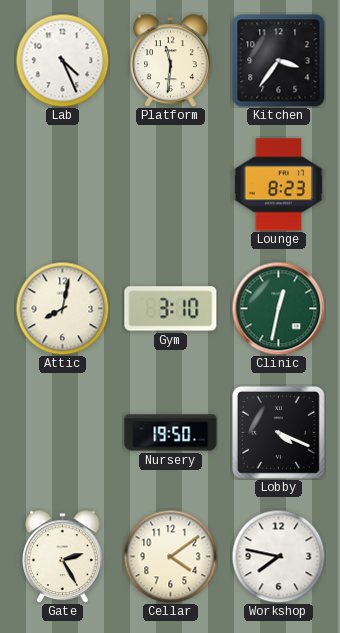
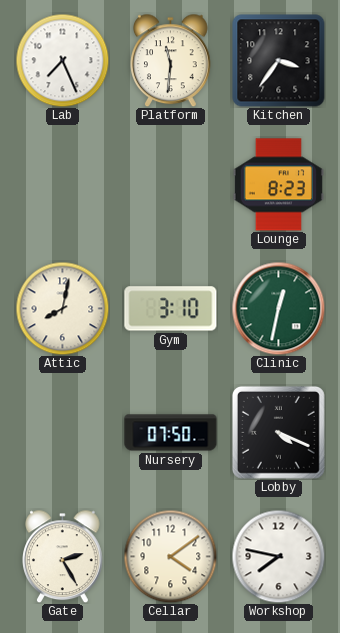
Lab: 4:26 -> 7:26
Nursery: 19:50 -> 07:50
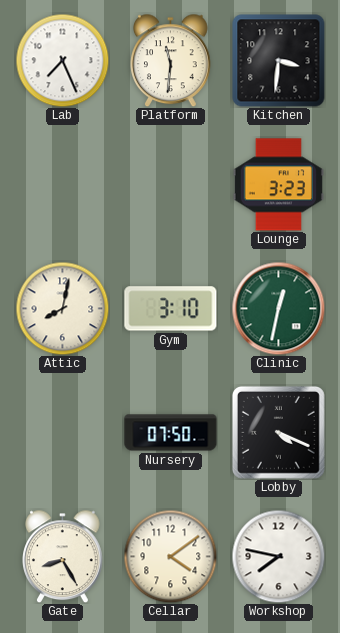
Kitchen: 3:36 -> 3:31
Lounge: 8:23 -> 3:23
Gate: 2:25 -> 8:25
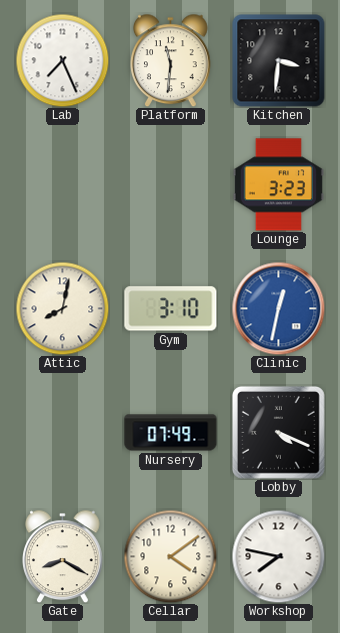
Clinic dial: green -> blue
Nursery: 07:50 -> 07:49
Gate: 8:25 -> 8:20
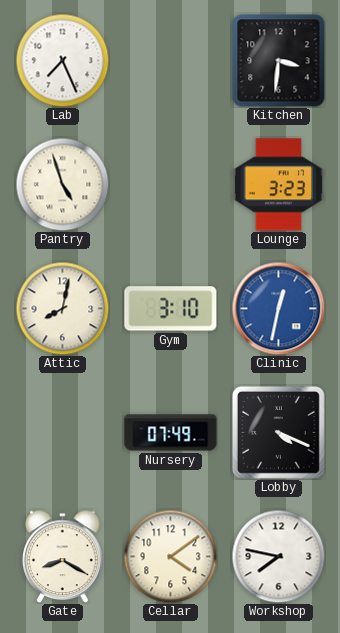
Platform: 11:31 -> none
Pantry: none -> 4:57
